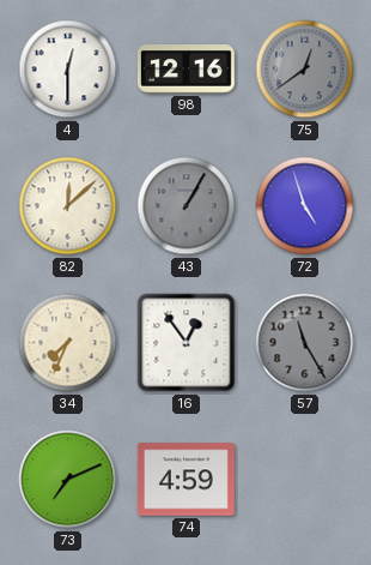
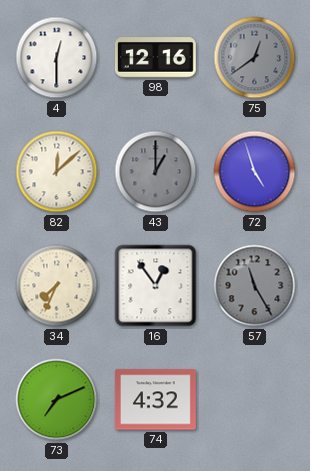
43: 1:05 -> 1:00
74: 4:59 -> 4:32
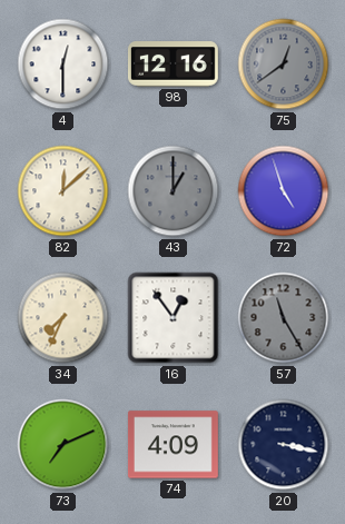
74: 4:32 -> 4:09
20: none -> 3:17
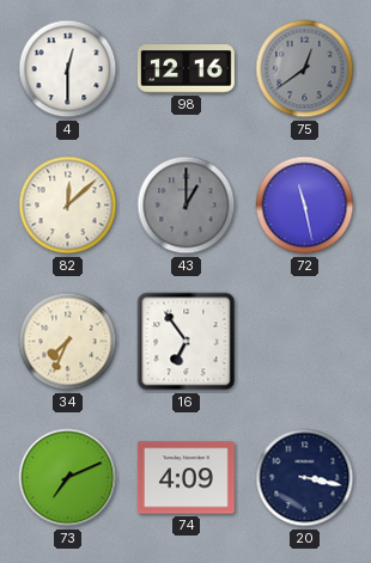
72: 4:57 -> 11:28
16: 12:54 -> 6:54
57: 11:25 -> none
